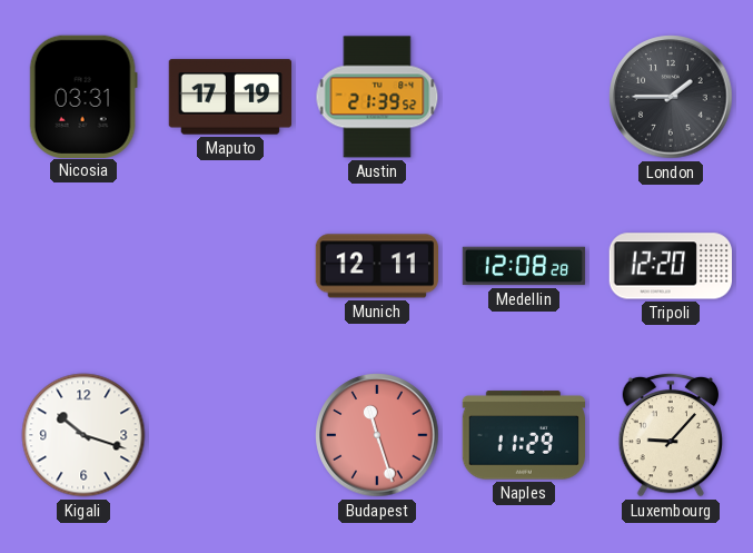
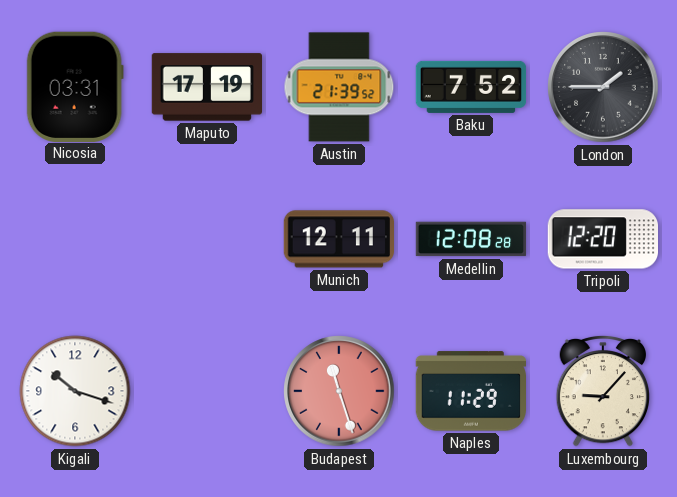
Baku: none -> 7:52
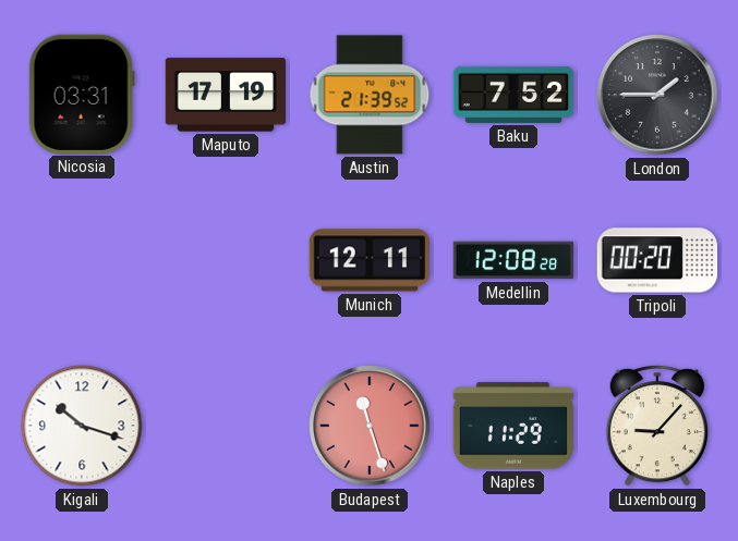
Tripoli: 12:20 -> 00:20
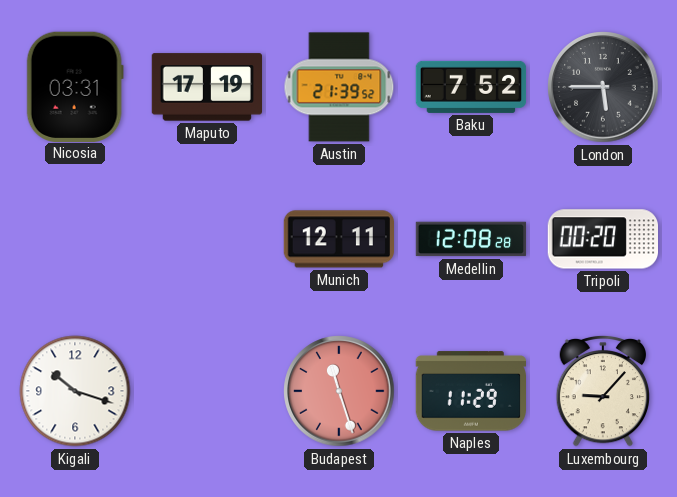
London: 1:45 -> 5:45
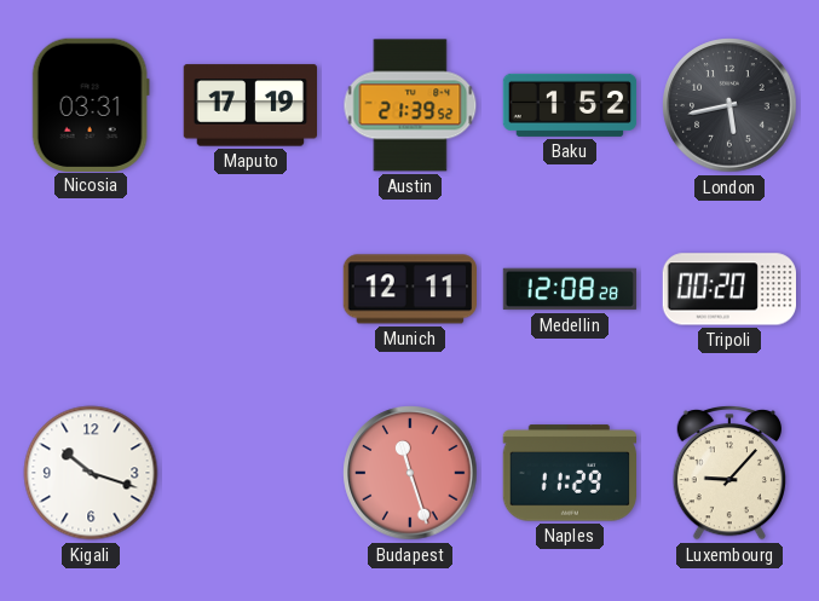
Baku: 7:52 -> 1:52
London: 5:45 -> 5:43
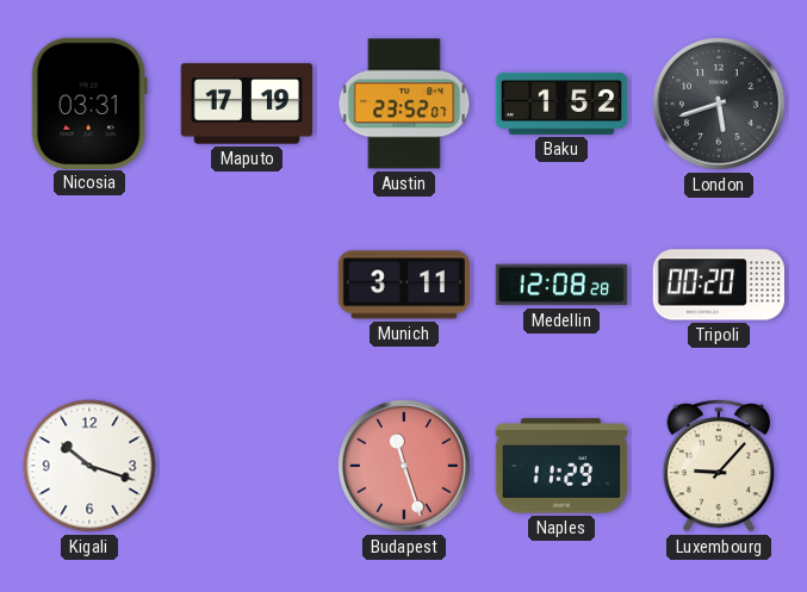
Austin: 21:39 -> 23:52
London: 5:43 -> 5:42
Munich: 12:11 -> 3:11
